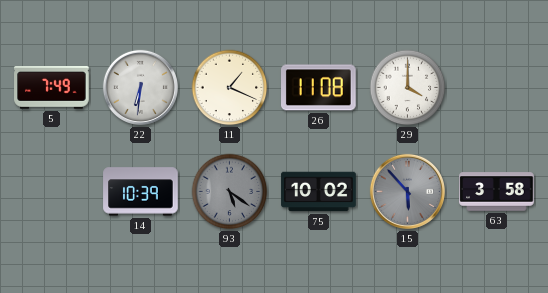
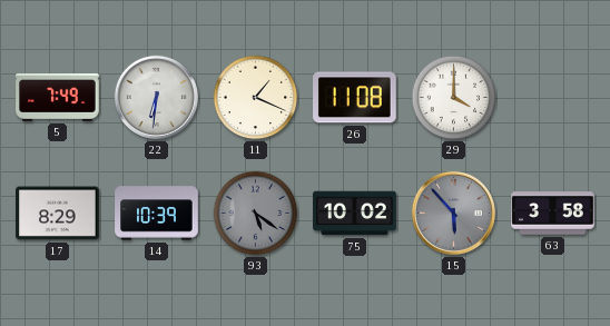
17: none -> 8:29
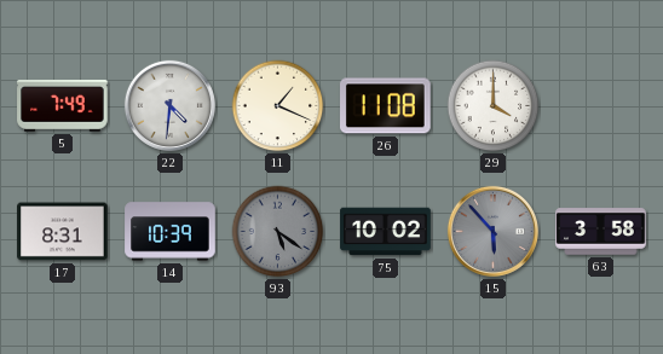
22: 6:31 -> 4:31
17: 8:29 -> 8:31
